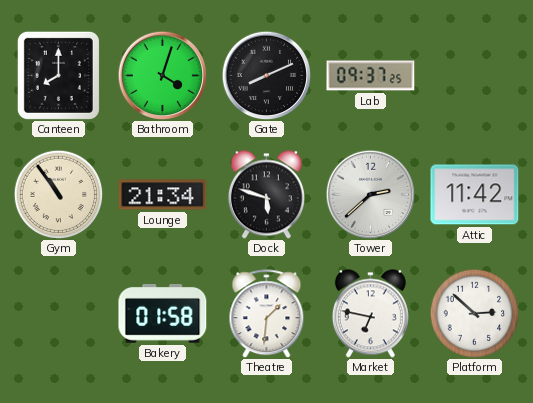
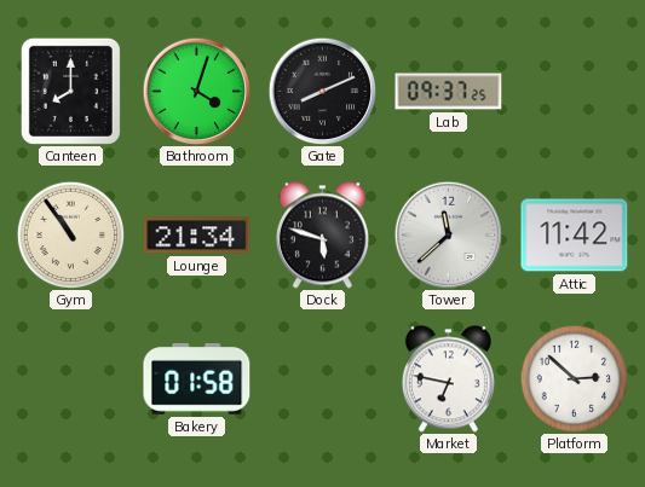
Tower: 2:38 -> 11:38
Theatre: 1:31 -> none
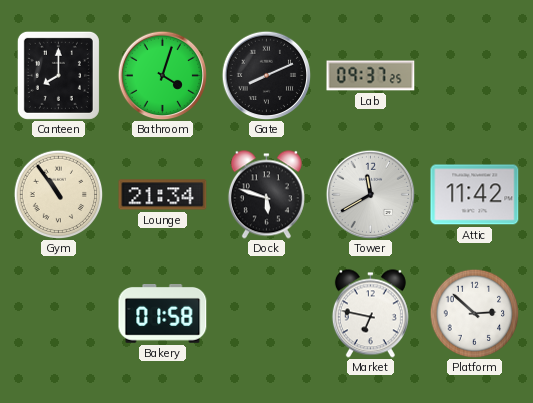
Tower: 11:38 -> 11:40
